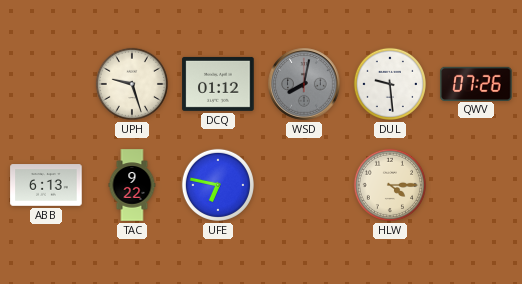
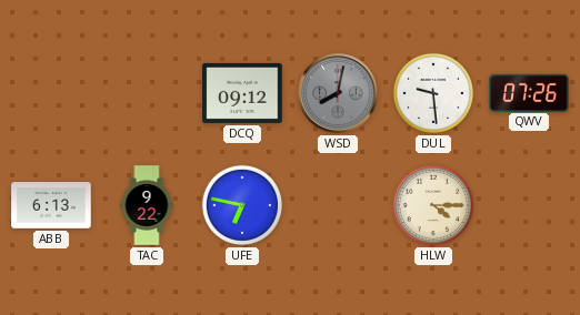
UPH: 9:27 -> none
DCQ: 01:12 -> 09:12
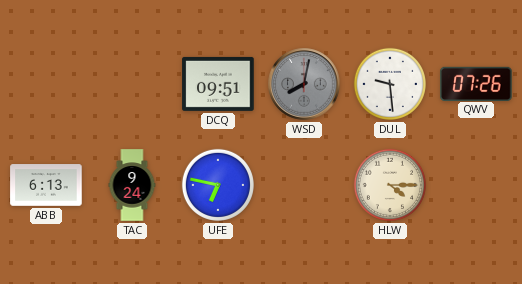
DCQ: 09:12 -> 09:51
TAC: 9:22 -> 9:24
